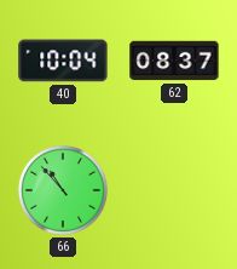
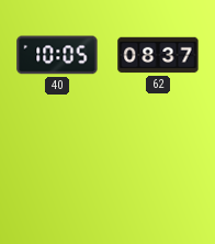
40: 10:04 -> 10:05
66: 10:53 -> none
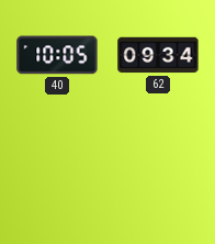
62: 08:37 -> 09:34
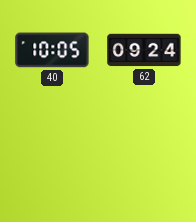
62: 09:34 -> 09:24
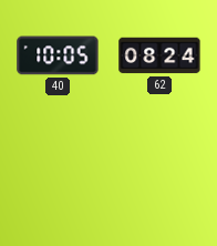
62: 09:24 -> 08:24
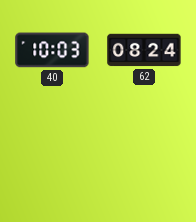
40: 10:05 -> 10:03
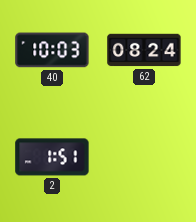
2: none -> 1:51
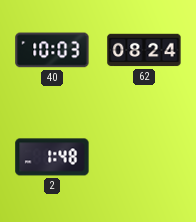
2: 1:51 -> 1:48
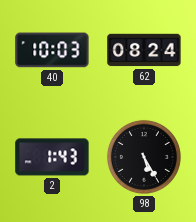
2: 1:48 -> 1:43
98: none -> 5:25
